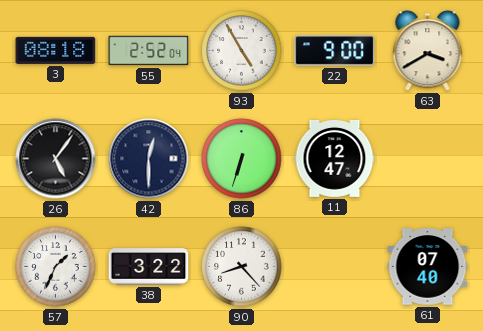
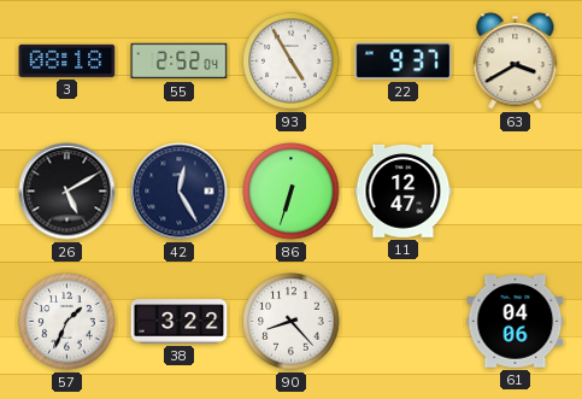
22: 9:00 -> 9:37
26: 5:06 -> 5:10
42: 12:30 -> 12:25
61: 07:40 -> 04:06
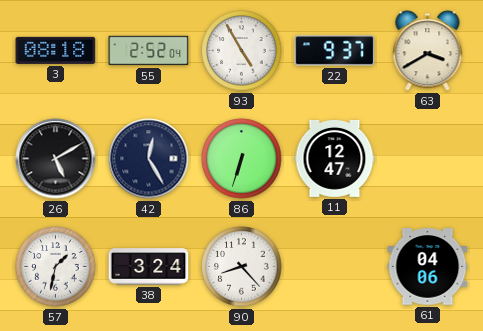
57: 1:34 -> 1:32
38: 3:22 -> 3:24
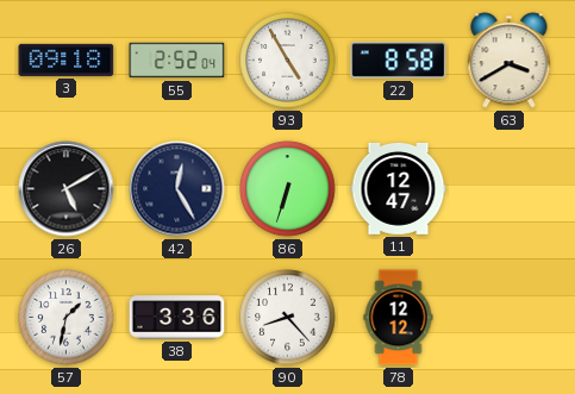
3: 08:18 -> 09:18
22: 9:37 -> 8:58
38: 3:24 -> 3:36
78: none -> 12:12
61: 04:06 -> none
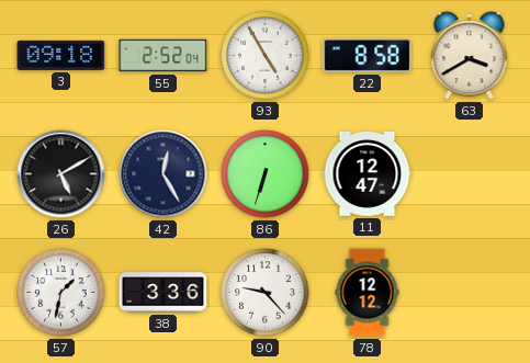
90: 8:23 -> 9:23
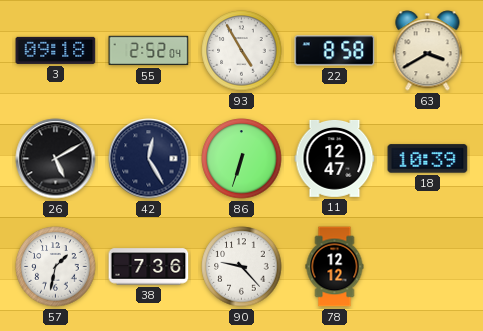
18: none -> 10:39
38: 3:36 -> 7:36
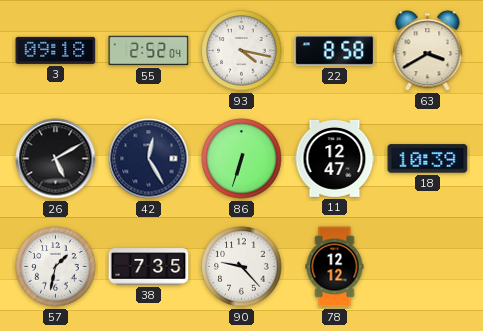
93: 4:55 -> 4:17
38: 7:36 -> 7:35
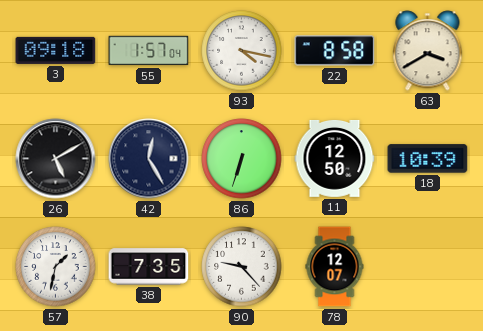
55: 2:52 -> 1:57
11: 12:47 -> 12:50
78: 12:12 -> 12:07
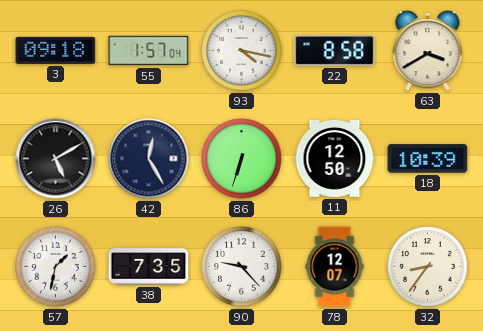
32: none -> 8:36
